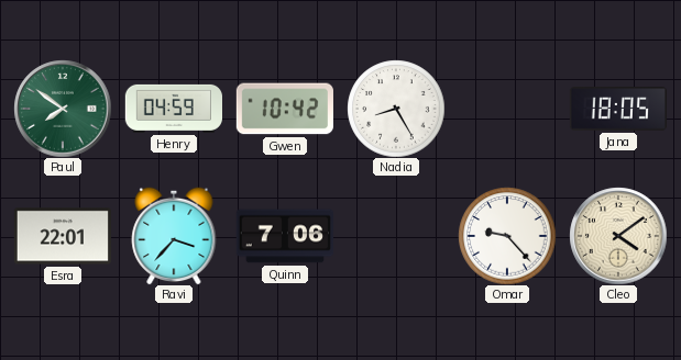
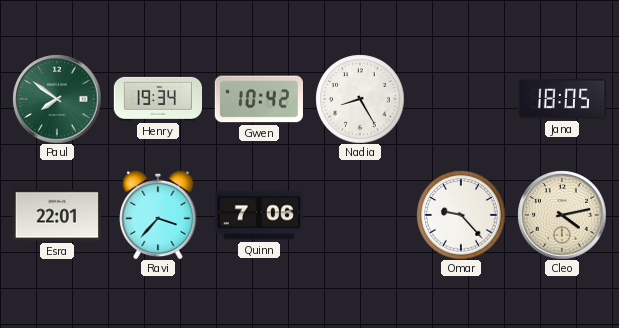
Henry: 04:59 -> 19:34
Cleo: 4:09 -> 4:13
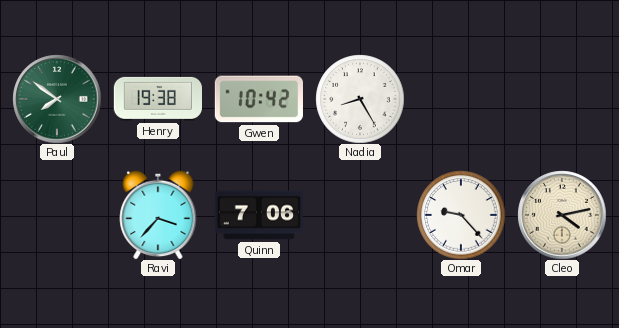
Henry: 19:34 -> 19:38
Jana: 18:05 -> none
Esra: 22:01 -> none
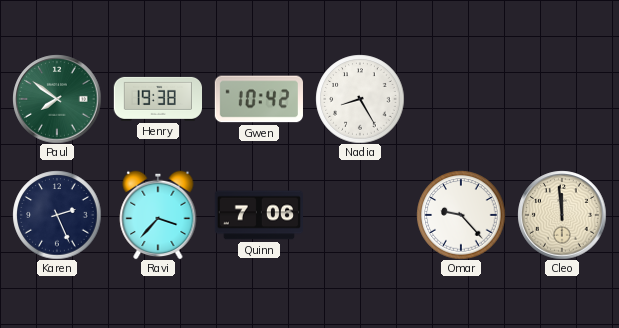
Karen: none -> 2:26
Cleo: 4:13 -> 11:59
